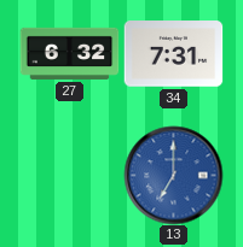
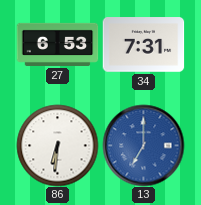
27: 6:32 -> 6:53
86: none -> 6:31
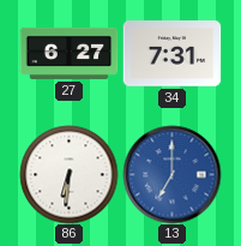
27: 6:53 -> 6:27
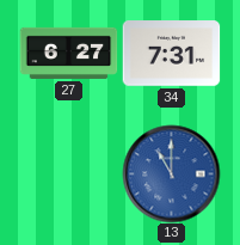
86: 6:31 -> none
13: 7:00 -> 11:00
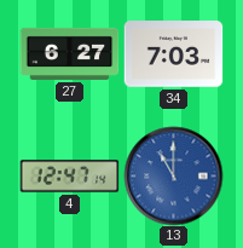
34: 7:31 -> 7:03
4: none -> 12:47
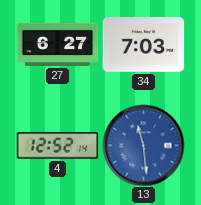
4: 12:47 -> 12:52
13: 11:00 -> 11:29
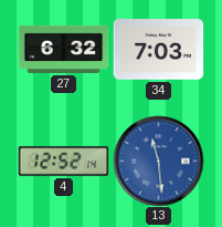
27: 6:27 -> 6:32
